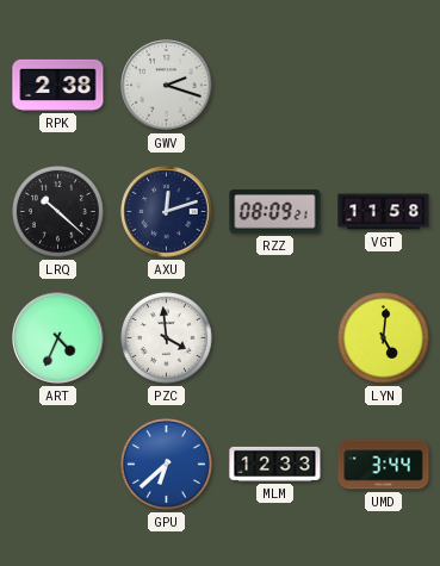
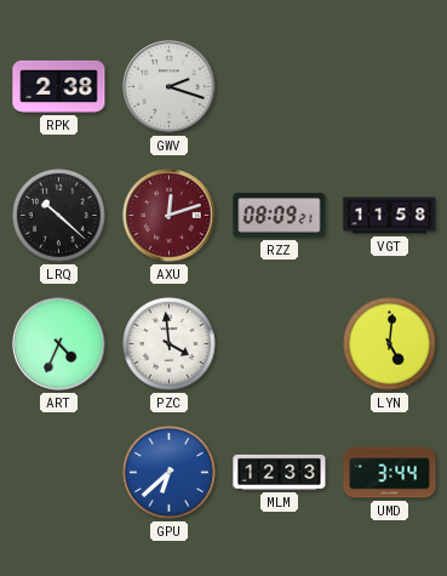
AXU dial: navy -> burgundy
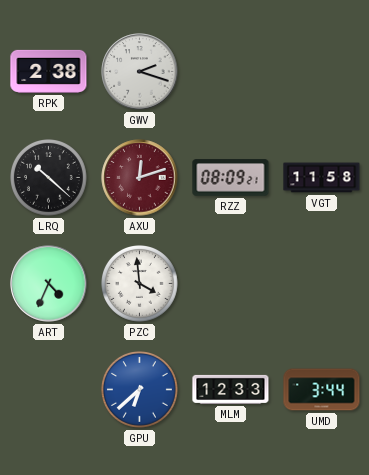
LYN: 5:01 -> none
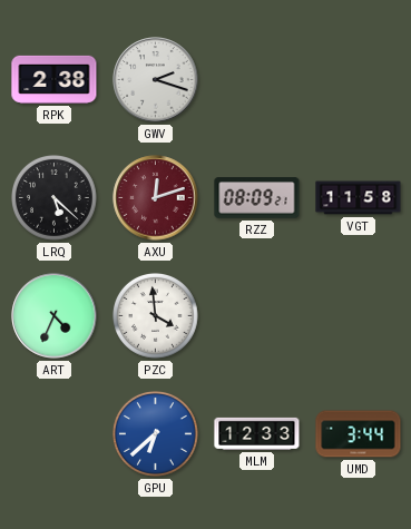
LRQ: 10:22 -> 5:22
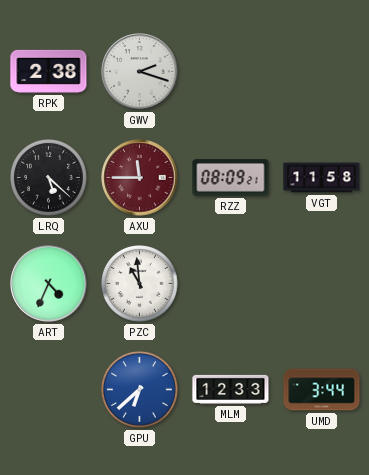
AXU: 12:12 -> 11:45
PZC: 3:59 -> 10:59
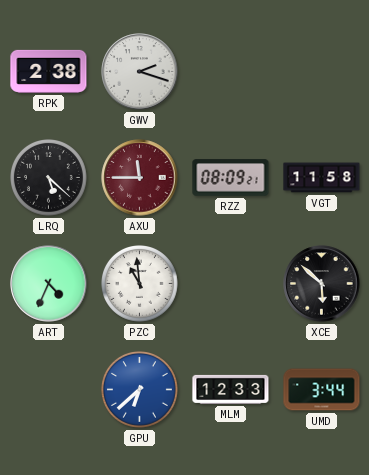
XCE: none -> 5:52
